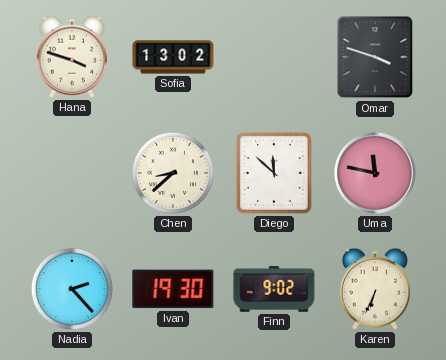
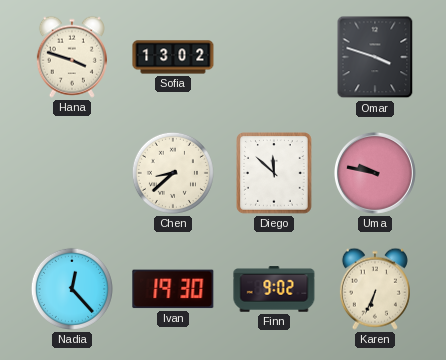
Uma: 11:47 -> 9:47
Nadia: 2:23 -> 12:23
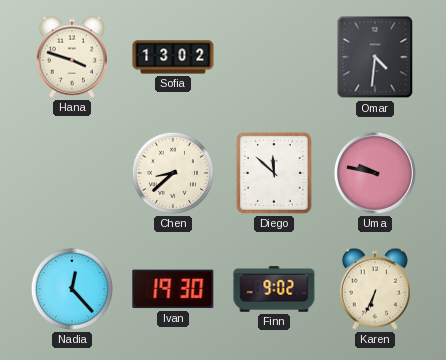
Omar: 3:48 -> 4:31
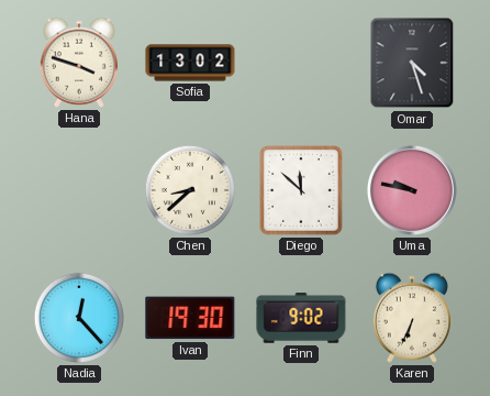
Omar: 4:31 -> 4:27
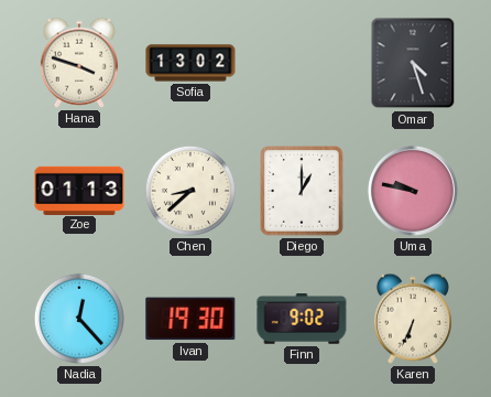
Zoe: none -> 01:13
Diego: 11:52 -> 1:00
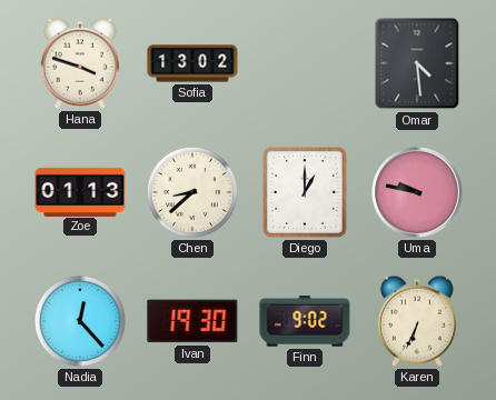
Omar: 4:27 -> 4:29
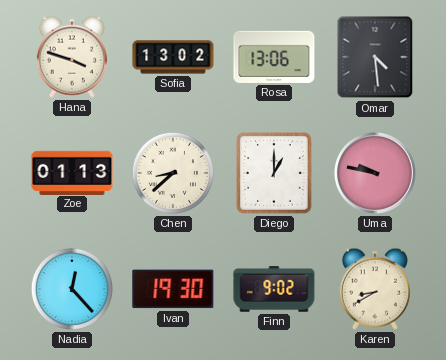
Rosa: none -> 13:06
Karen: 6:34 -> 8:40
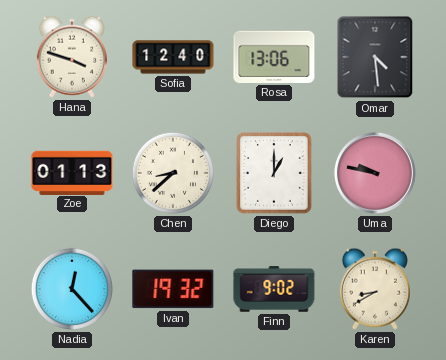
Sofia: 13:02 -> 12:40
Ivan: 19:30 -> 19:32
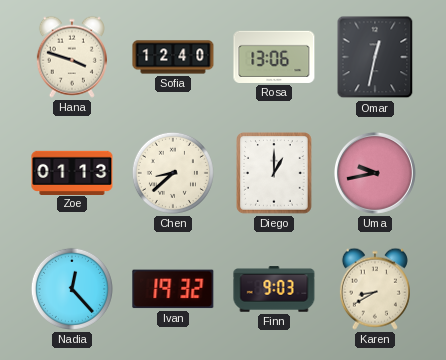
Omar: 4:29 -> 12:32
Uma: 9:47 -> 9:43
Finn: 9:02 -> 9:03
